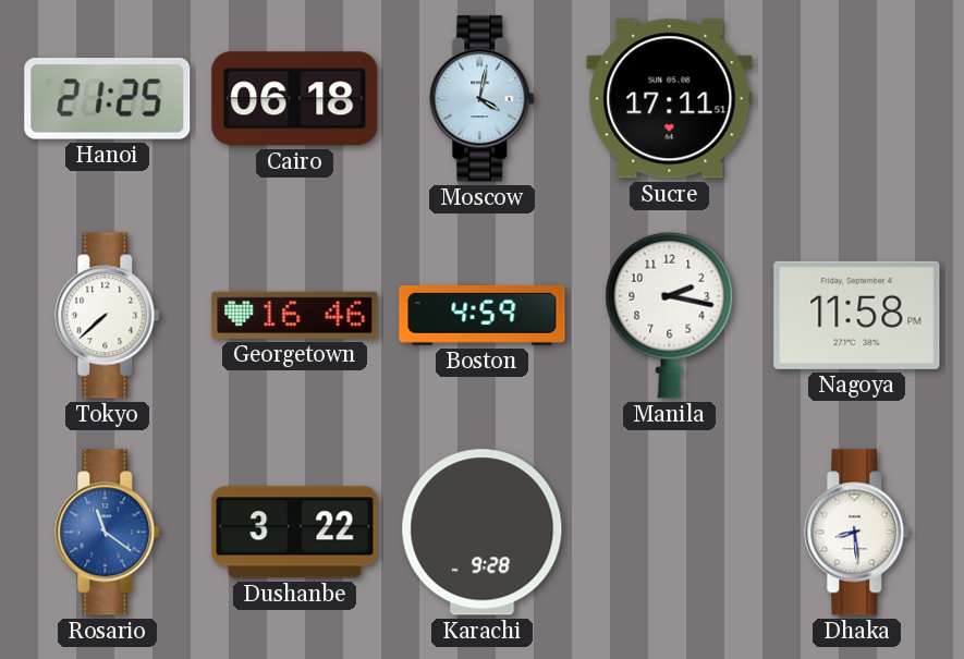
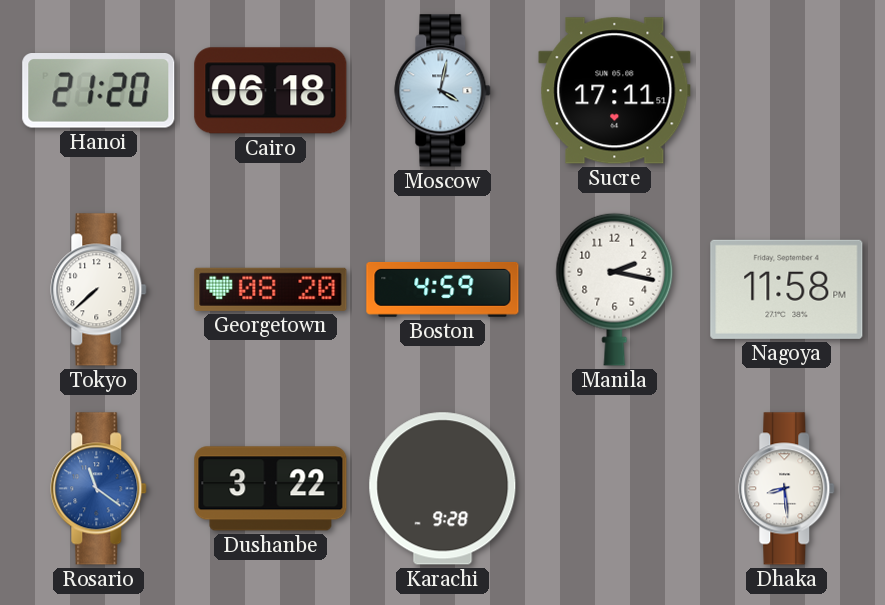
Hanoi: 21:25 -> 21:20
Georgetown: 16:46 -> 08:20
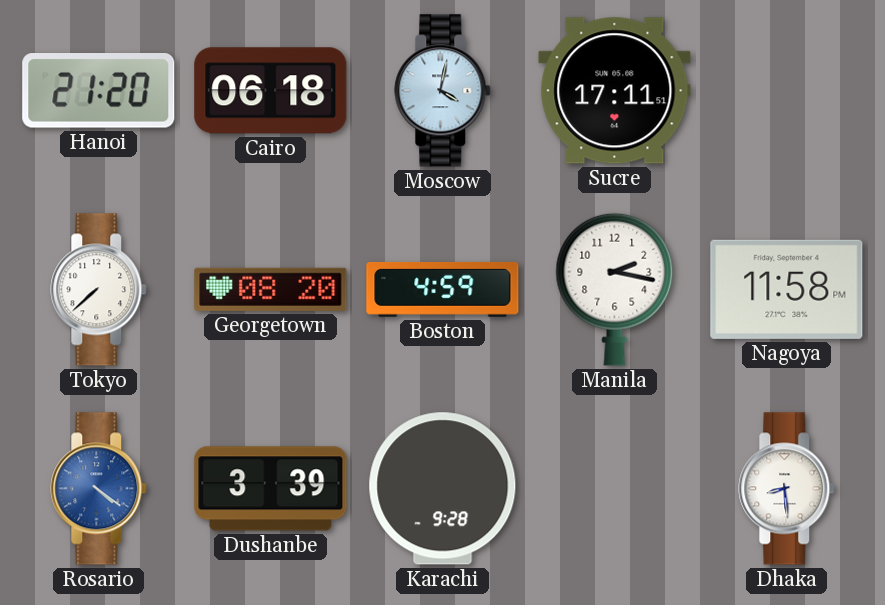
Rosario: 11:21 -> 4:21
Dushanbe: 3:22 -> 3:39
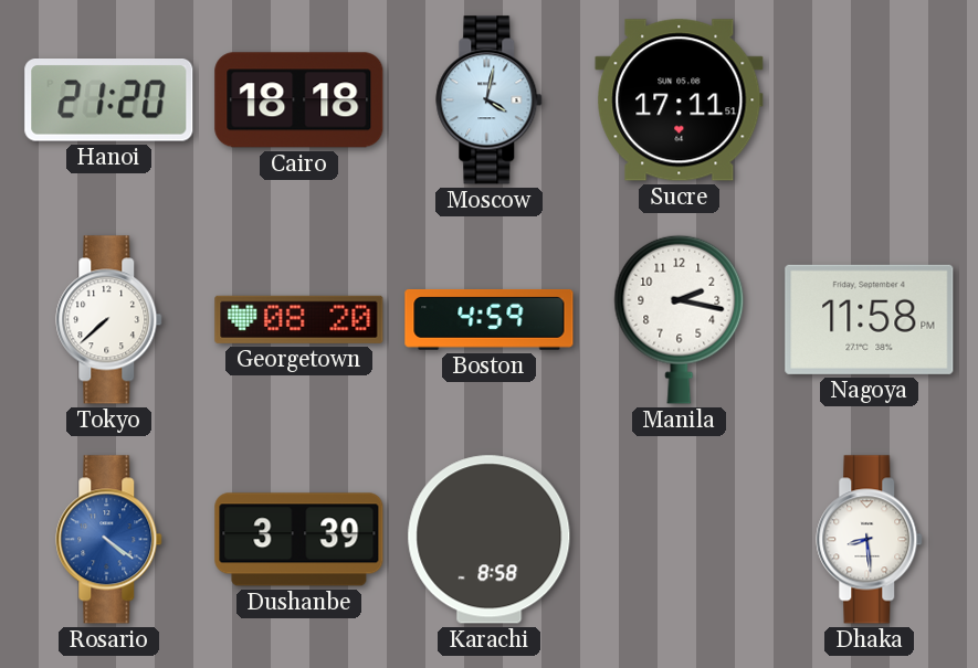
Cairo: 06:18 -> 18:18
Karachi: 9:28 -> 8:58
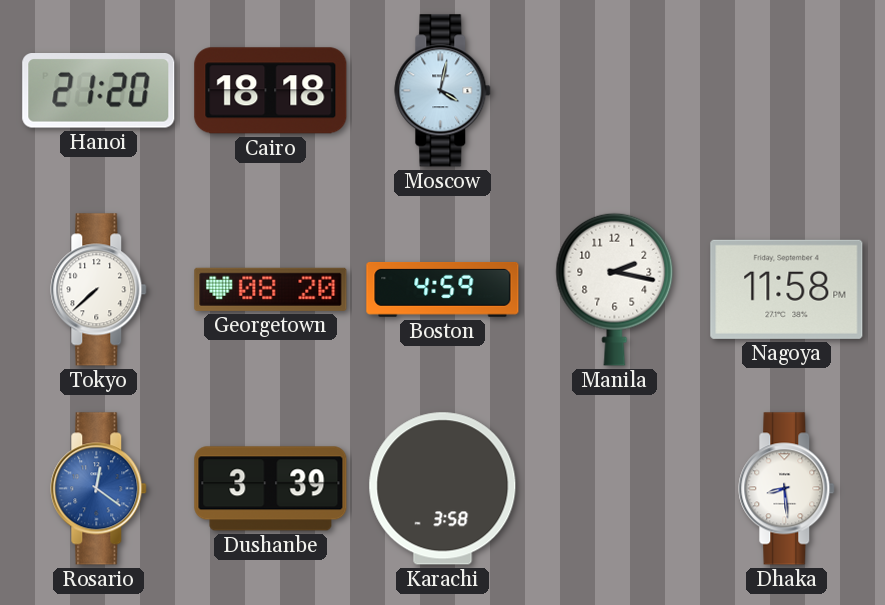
Sucre: 17:11 -> none
Rosario: 4:21 -> 12:21
Karachi: 8:58 -> 3:58
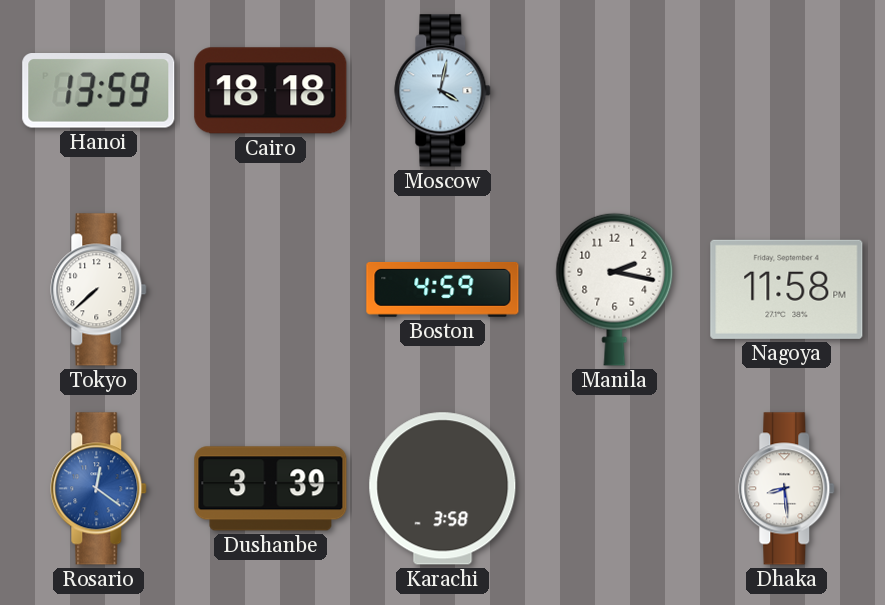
Hanoi: 21:20 -> 13:59
Georgetown: 08:20 -> none
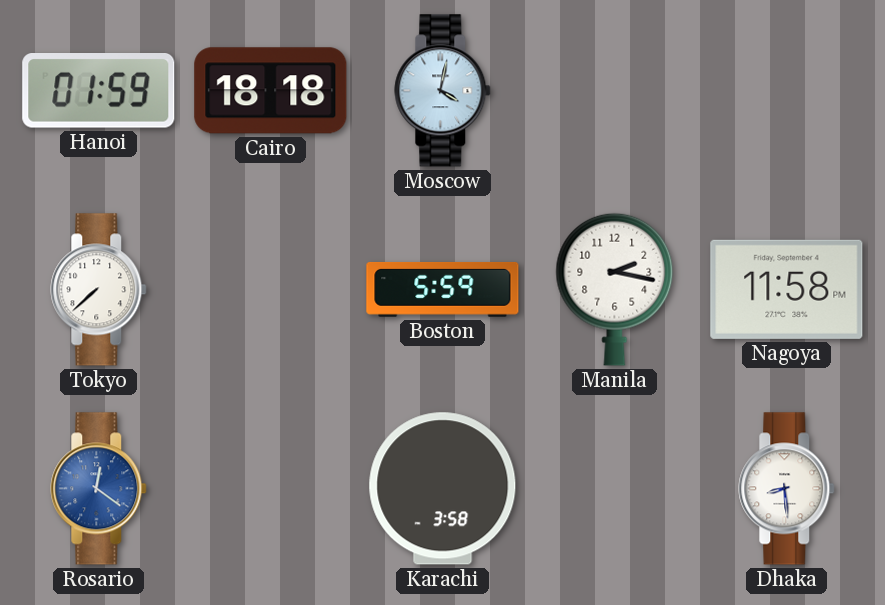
Hanoi: 13:59 -> 01:59
Boston: 4:59 -> 5:59
Dushanbe: 3:39 -> none
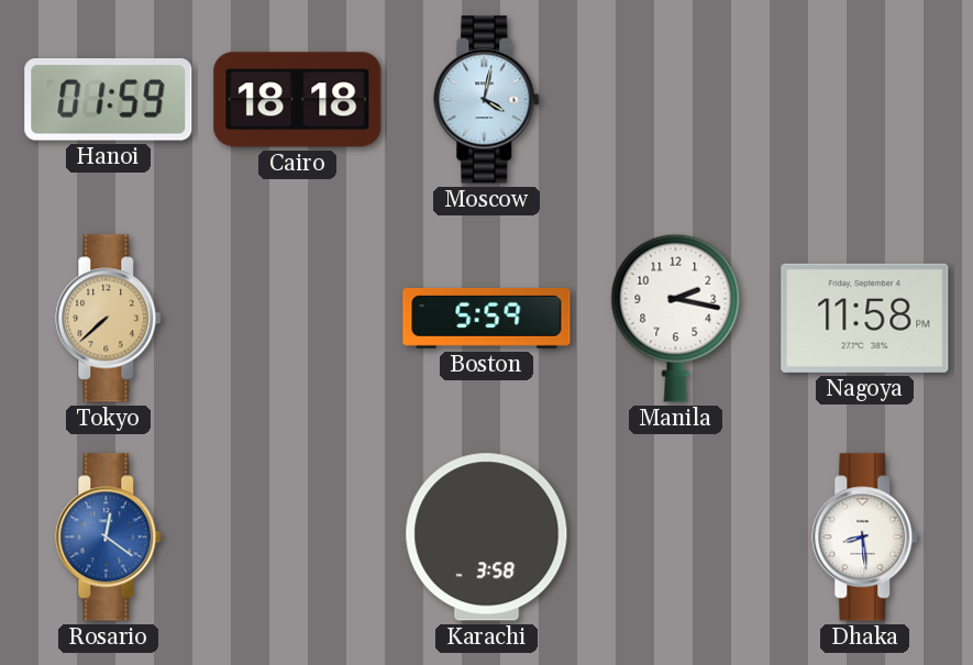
Tokyo dial: white -> champagne
